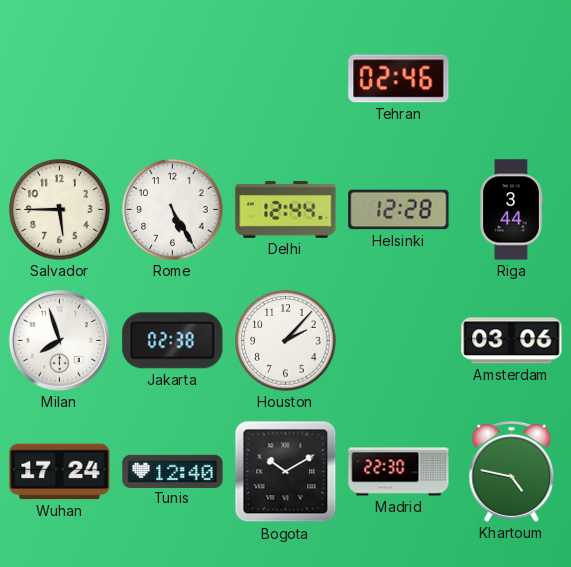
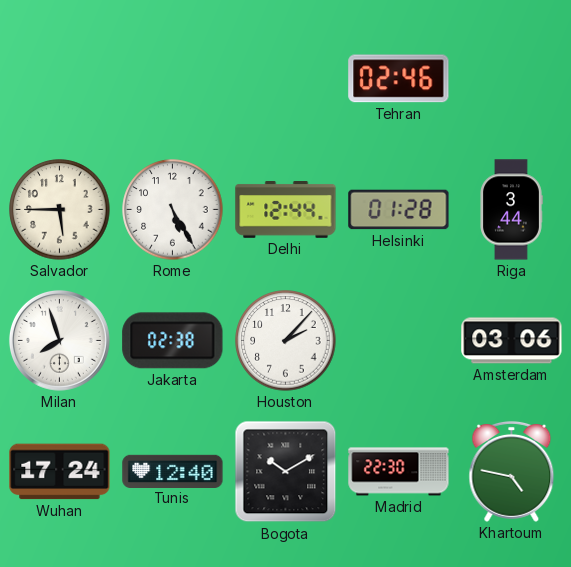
Helsinki: 12:28 -> 01:28
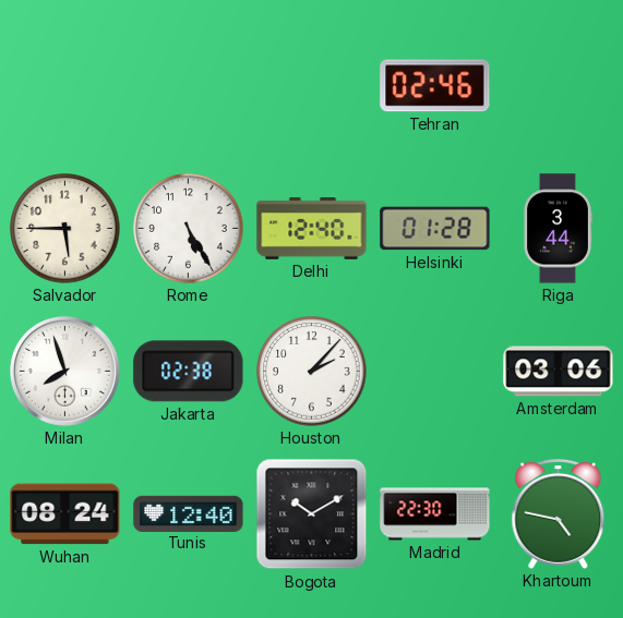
Delhi: 12:44 -> 12:40
Wuhan: 17:24 -> 08:24
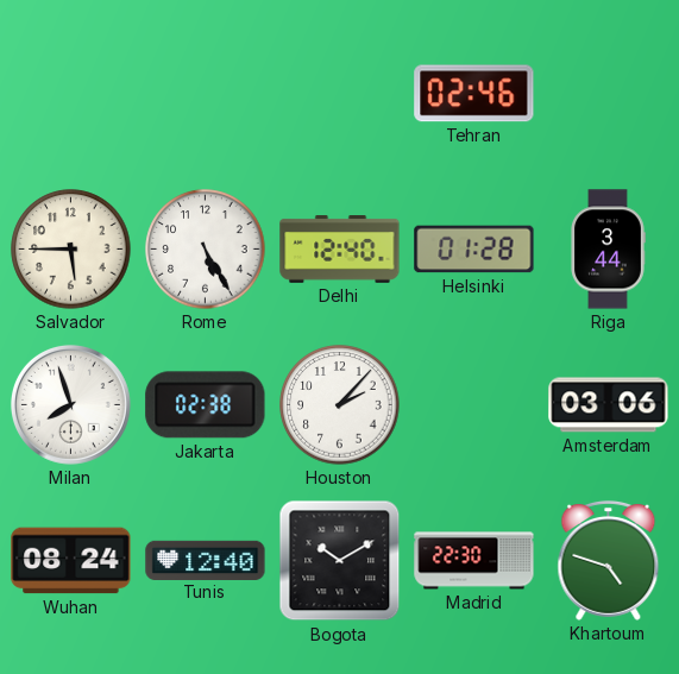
Khartoum: 4:47 -> 4:48
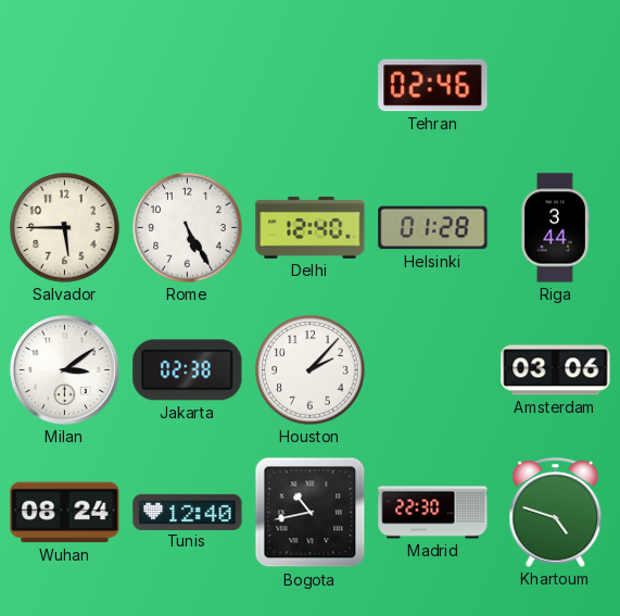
Milan: 7:57 -> 3:09
Bogota: 10:10 -> 10:43
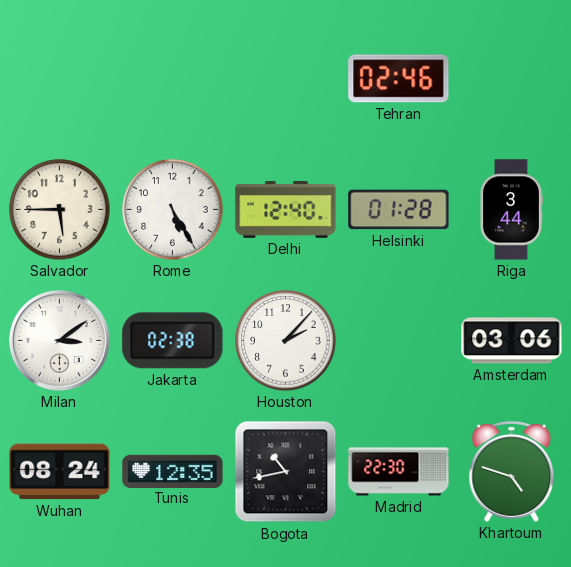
Tunis: 12:40 -> 12:35
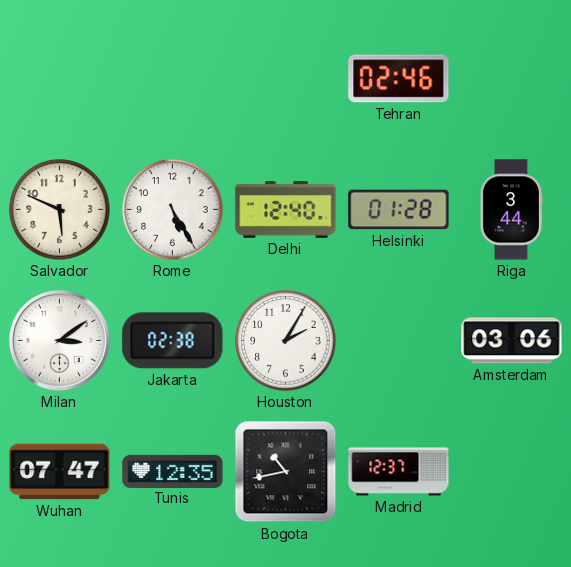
Salvador: 5:45 -> 5:49
Houston: 2:07 -> 2:05
Wuhan: 08:24 -> 07:47
Madrid: 22:30 -> 12:37
Khartoum: 4:48 -> none
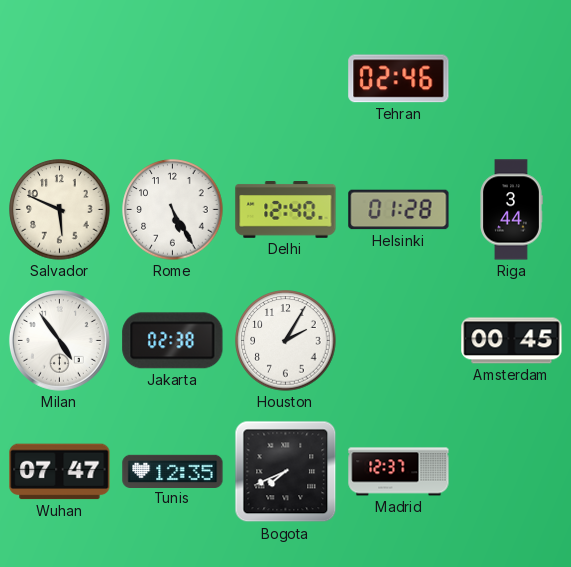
Milan: 3:09 -> 4:54
Amsterdam: 03:06 -> 00:45
Bogota: 10:43 -> 7:41
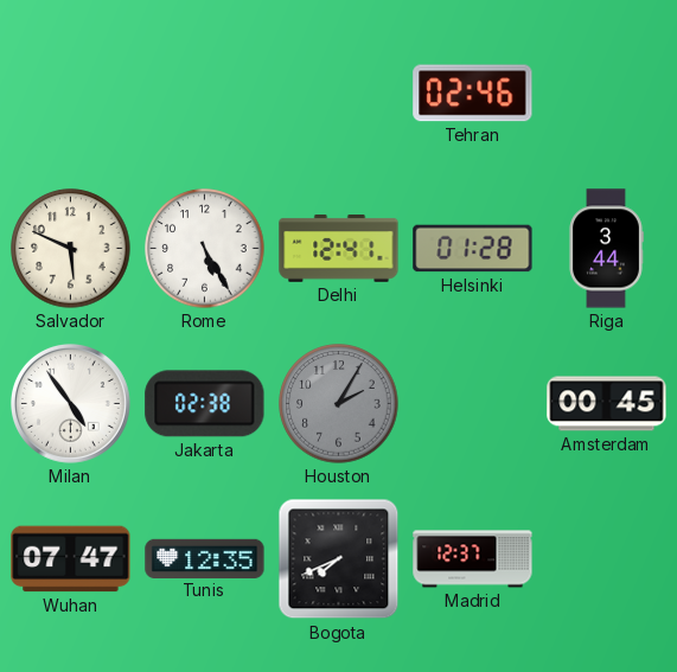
Delhi: 12:40 -> 12:41
Houston dial: white -> grey
